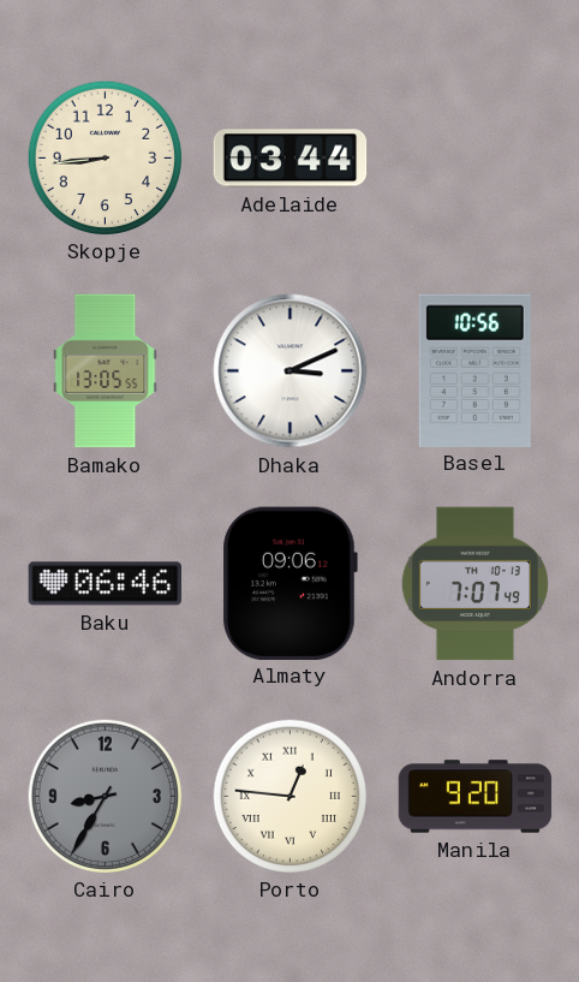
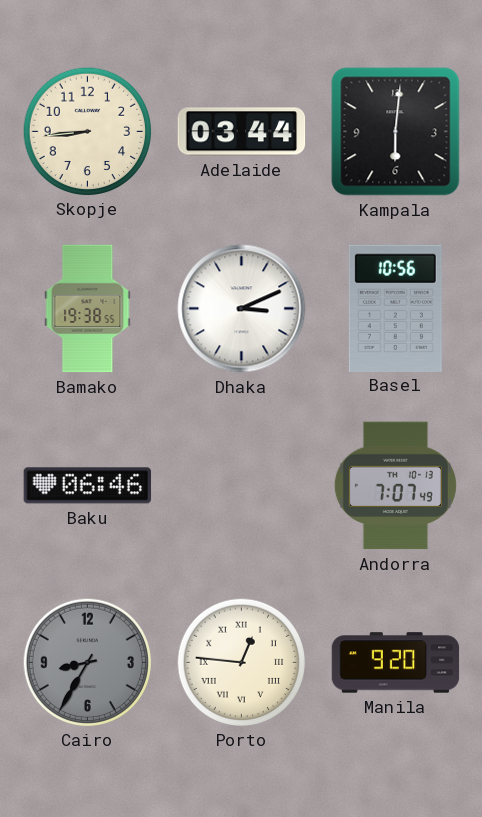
Kampala: none -> 6:01
Bamako: 13:05 -> 19:38
Almaty: 09:06 -> none
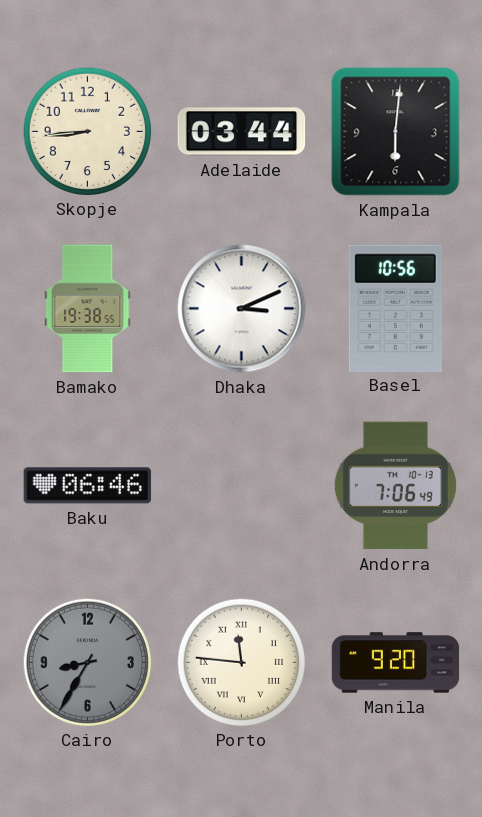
Andorra: 7:07 -> 7:06
Porto: 12:46 -> 11:46
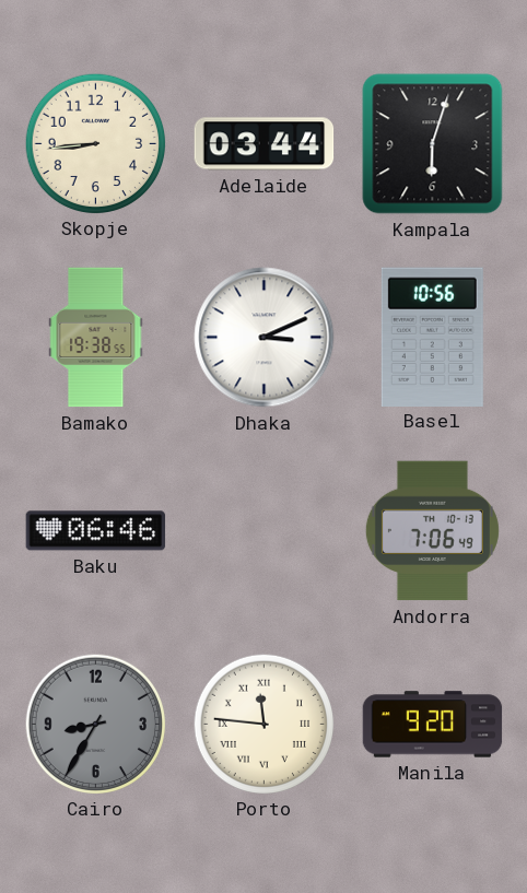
Kampala: 6:01 -> 6:03
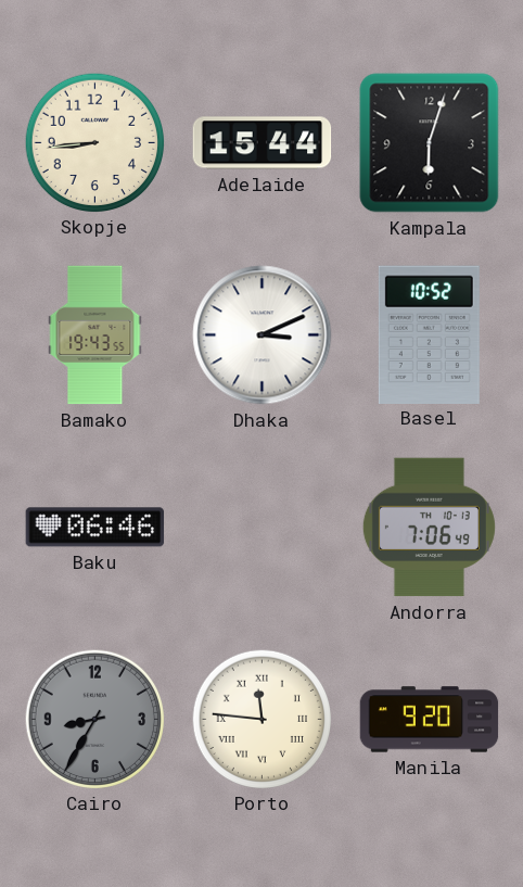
Adelaide: 03:44 -> 15:44
Bamako: 19:38 -> 19:43
Basel: 10:56 -> 10:52
